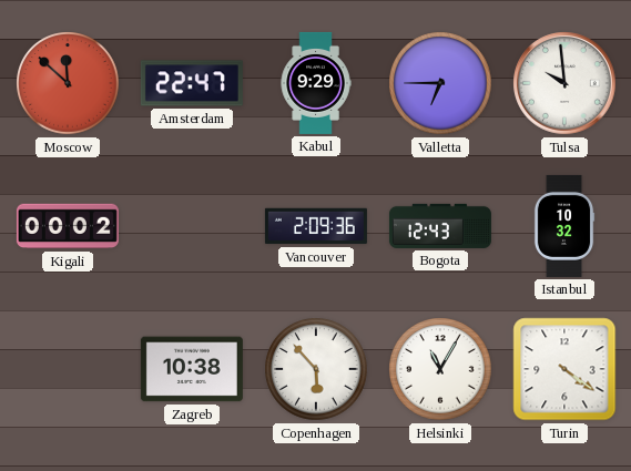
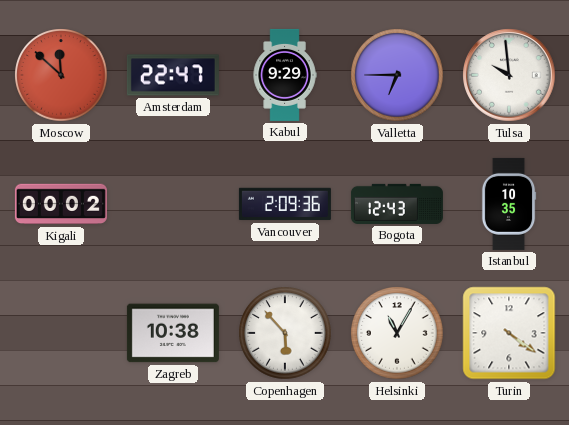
Istanbul: 10:32 -> 10:35
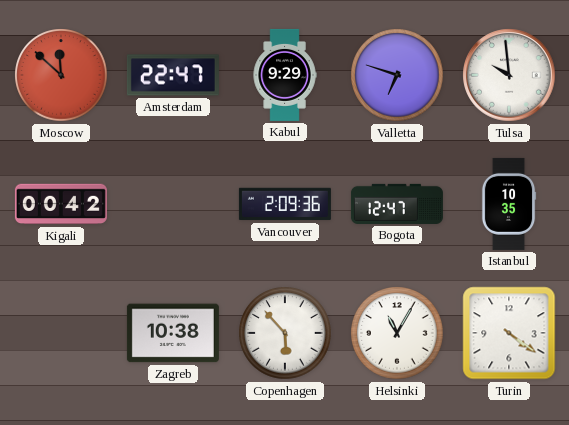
Valletta: 6:45 -> 6:48
Kigali: 00:02 -> 00:42
Bogota: 12:43 -> 12:47
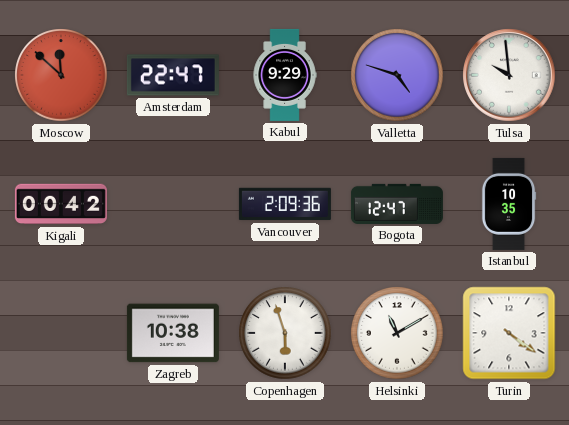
Valletta: 6:48 -> 4:48
Copenhagen: 5:53 -> 5:57
Helsinki: 11:05 -> 11:10
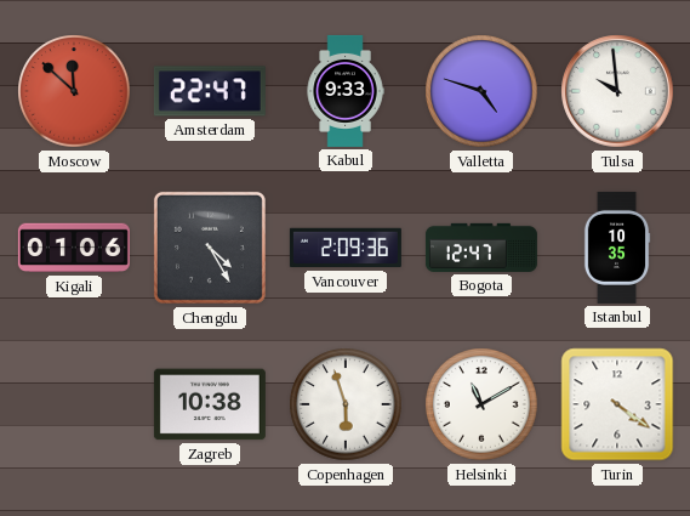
Kabul: 9:29 -> 9:33
Kigali: 00:42 -> 01:06
Chengdu: none -> 4:25
